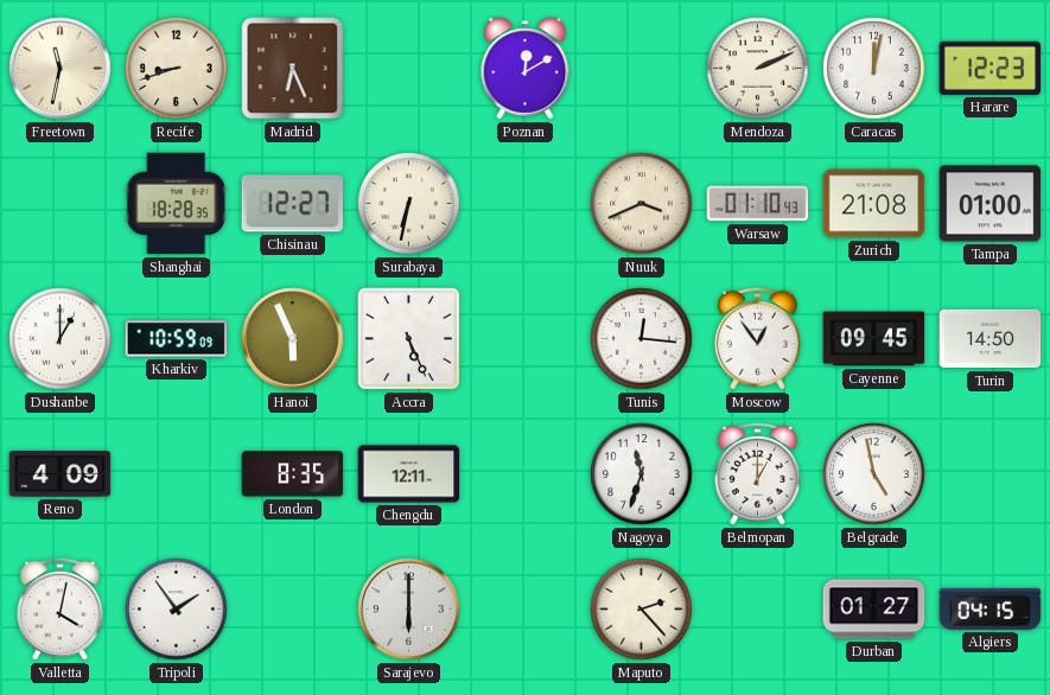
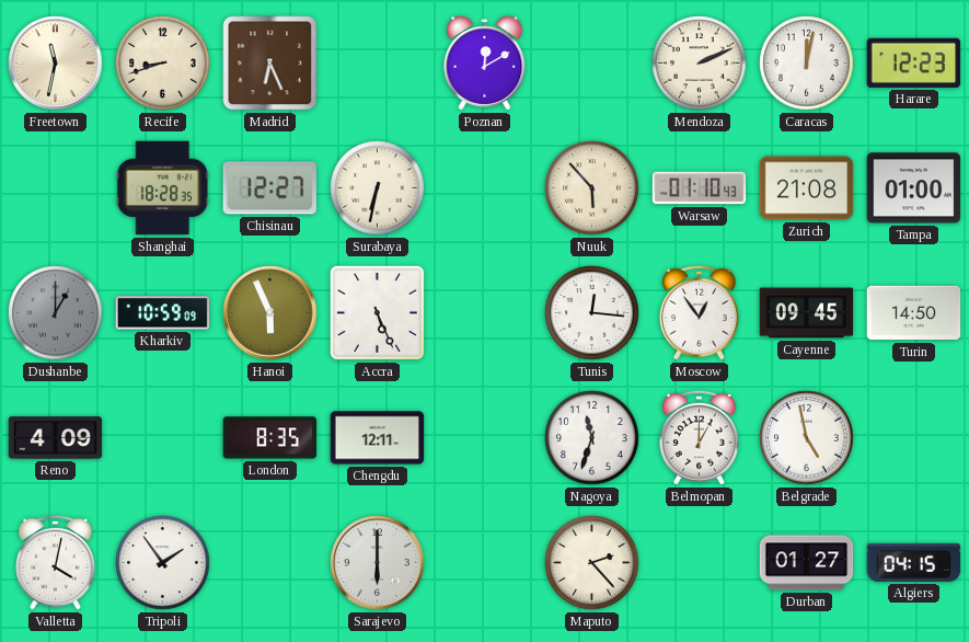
Nuuk: 3:41 -> 5:53
Dushanbe dial: white -> grey
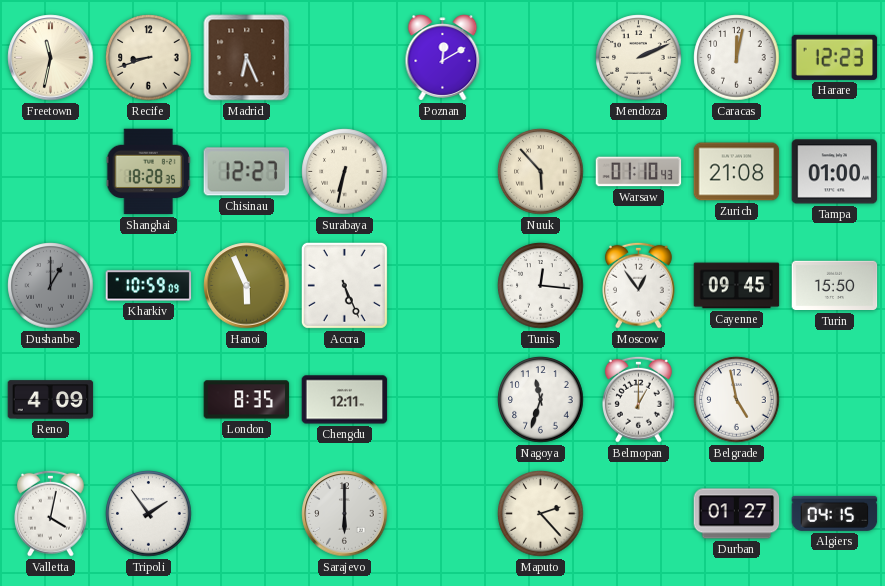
Turin: 14:50 -> 15:50
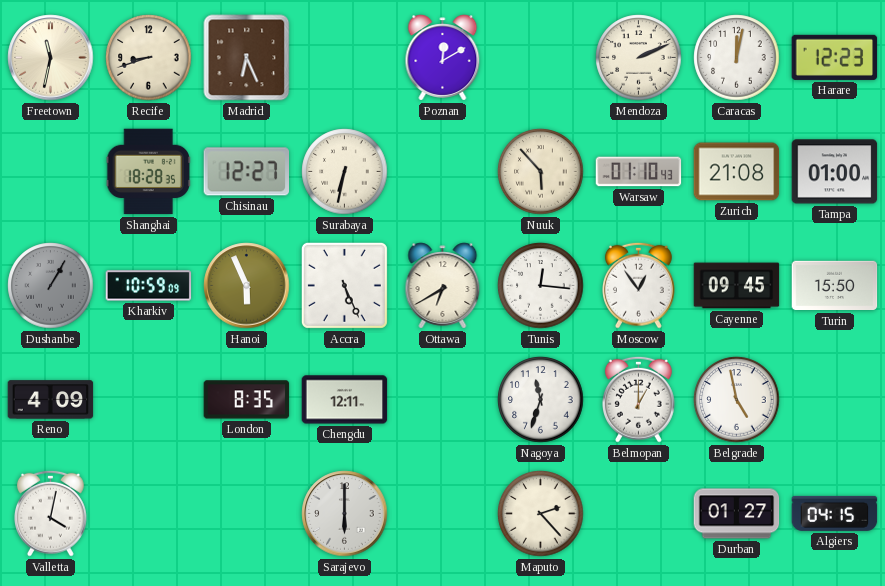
Dushanbe: 1:00 -> 1:05
Ottawa: none -> 6:40
Tripoli: 1:54 -> none
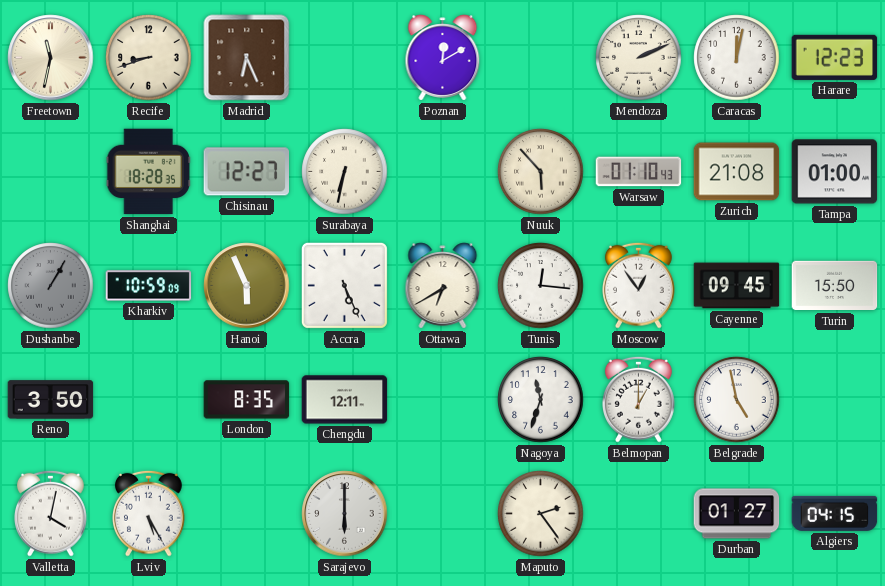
Reno: 4:09 -> 3:50
Lviv: none -> 5:25
Maputo: 2:23 -> 2:24
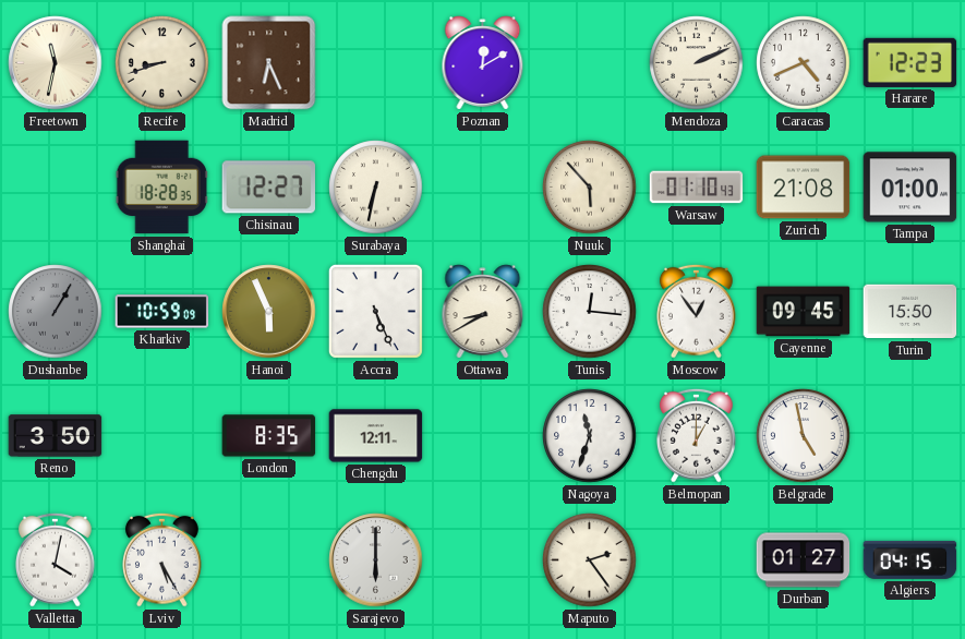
Caracas: 12:02 -> 4:41
Ottawa: 6:40 -> 8:40
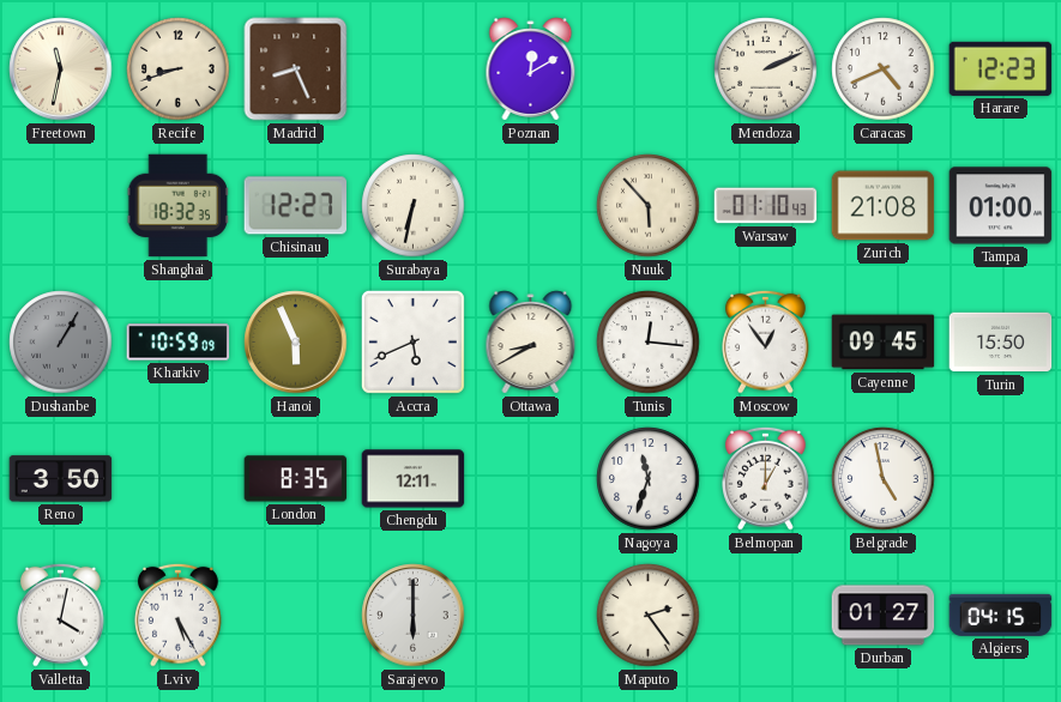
Madrid: 6:26 -> 8:26
Shanghai: 18:28 -> 18:32
Accra: 5:26 -> 5:41
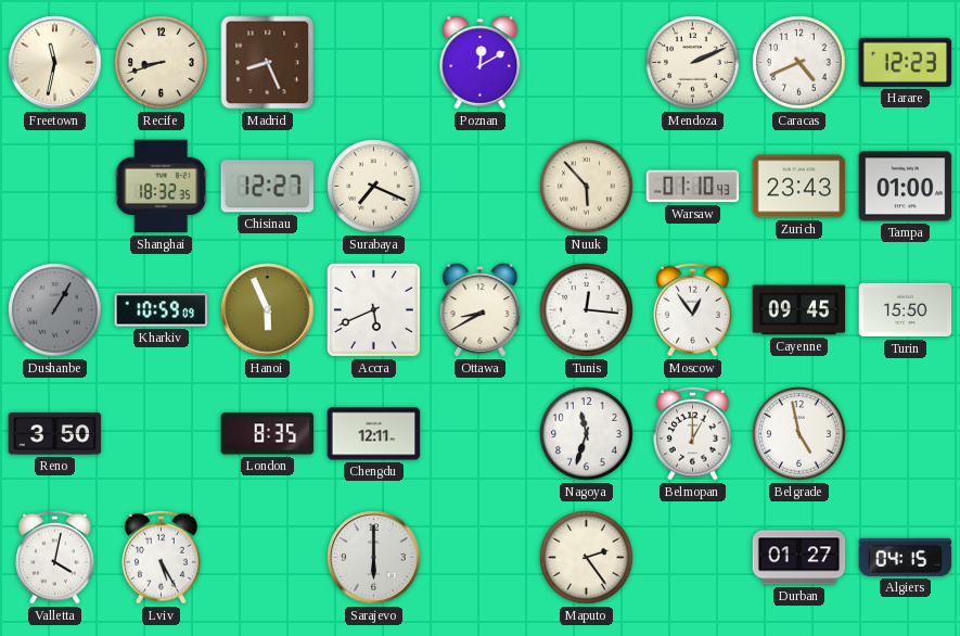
Surabaya: 6:32 -> 7:19
Zurich: 21:08 -> 23:43
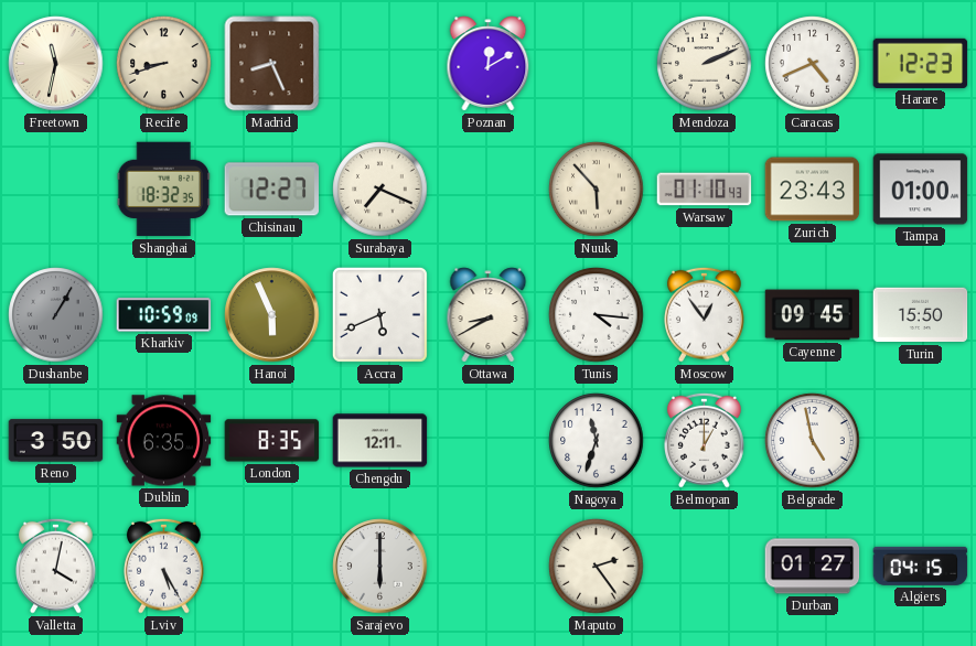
Tunis: 12:16 -> 4:16
Dublin: none -> 6:35
